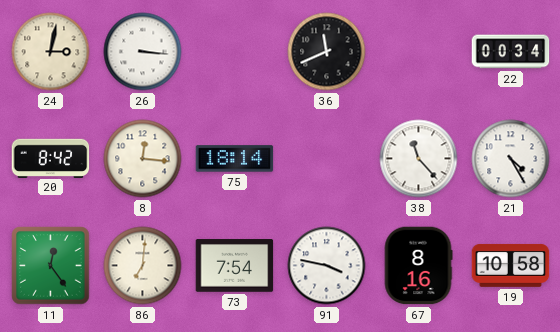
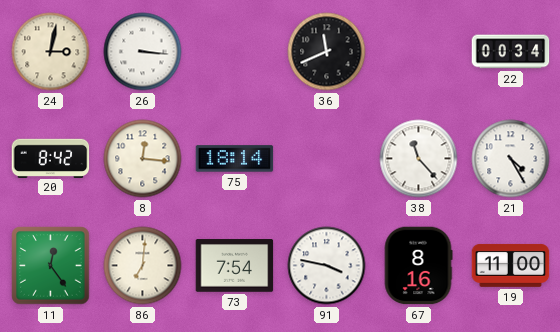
19: 10:58 -> 11:00
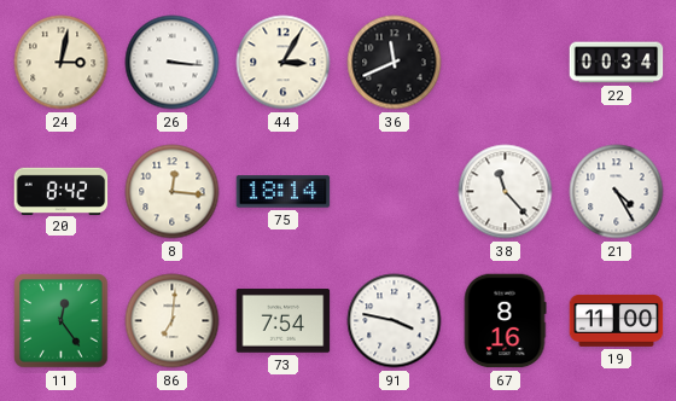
44: none -> 3:05
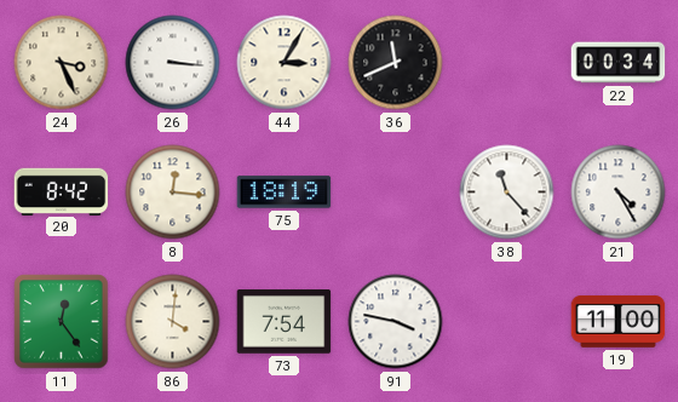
24: 3:02 -> 3:26
75: 18:14 -> 18:19
86: 7:01 -> 4:01
67: 8:16 -> none
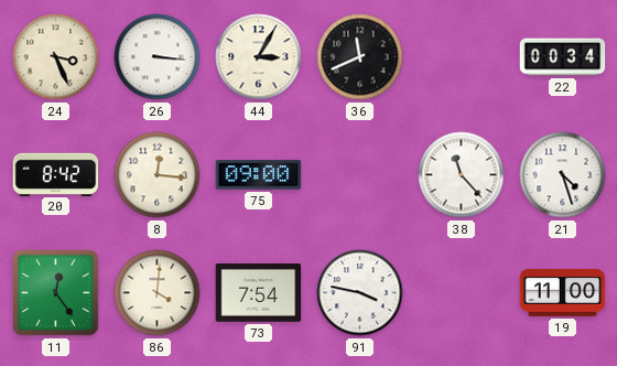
75: 18:19 -> 09:00
21: 4:25 -> 4:27
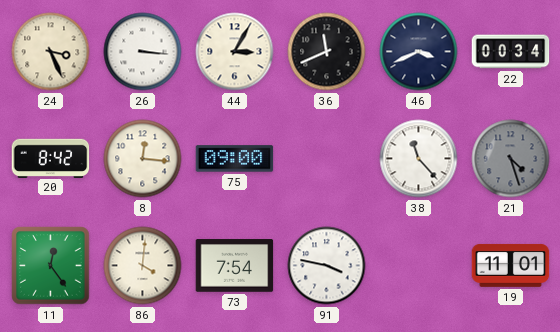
46: none -> 3:41
21 dial: white -> grey
19: 11:00 -> 11:01
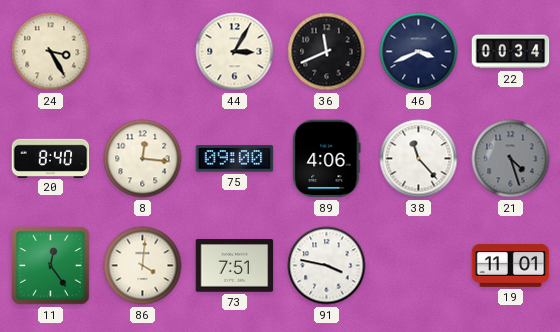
24: 3:26 -> 3:25
26: 3:16 -> none
20: 8:42 -> 8:40
89: none -> 4:06
73: 7:54 -> 7:51
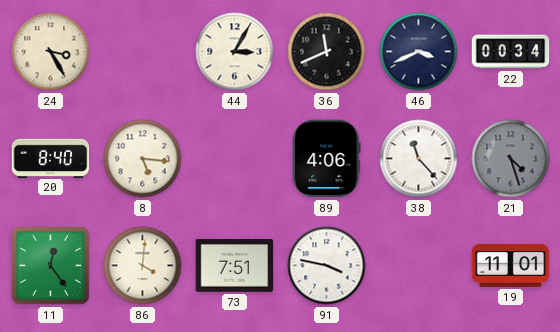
8: 12:16 -> 5:16
75: 09:00 -> none
